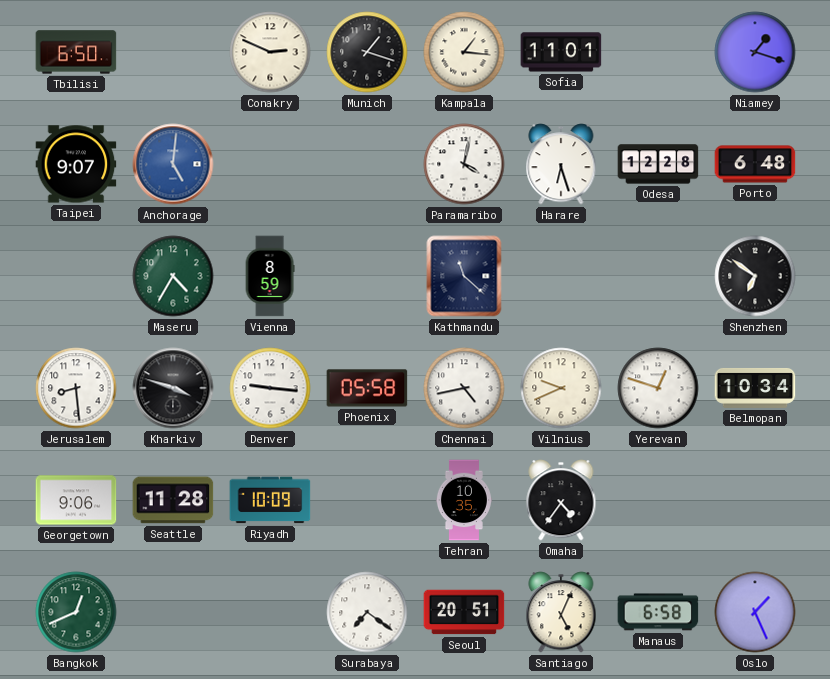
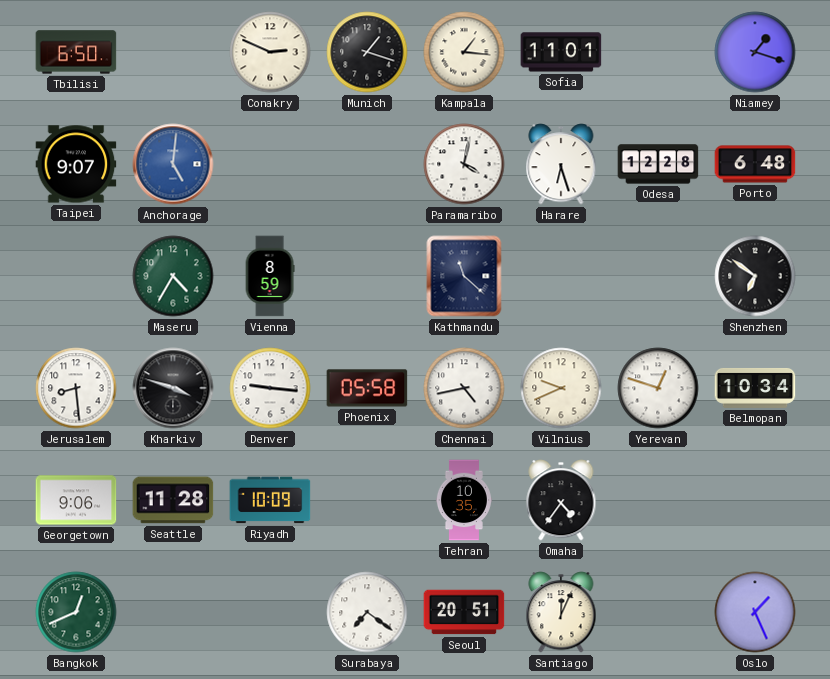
Santiago: 5:04 -> 12:04
Manaus: 6:58 -> none
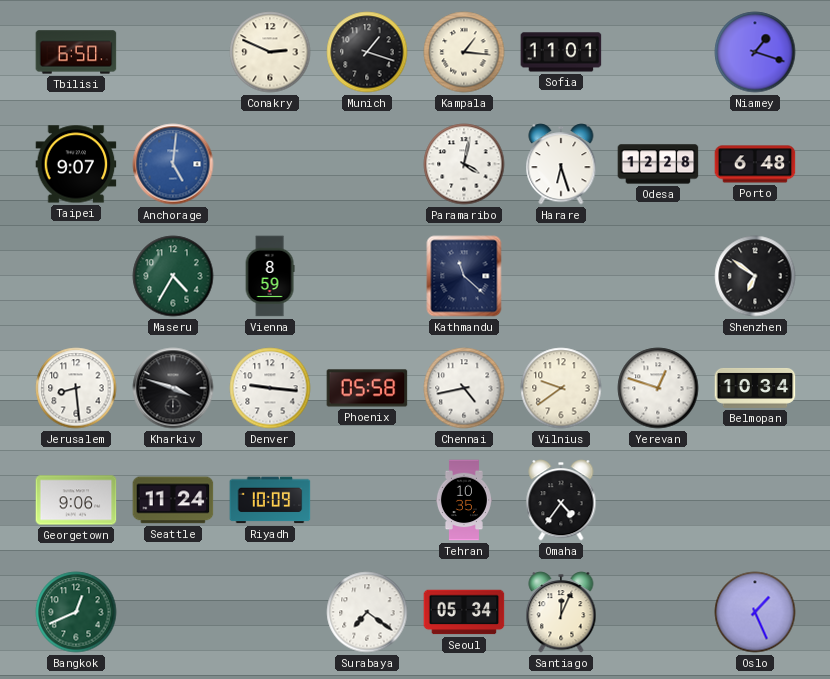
Vilnius: 9:41 -> 9:39
Seattle: 11:28 -> 11:24
Seoul: 20:51 -> 05:34
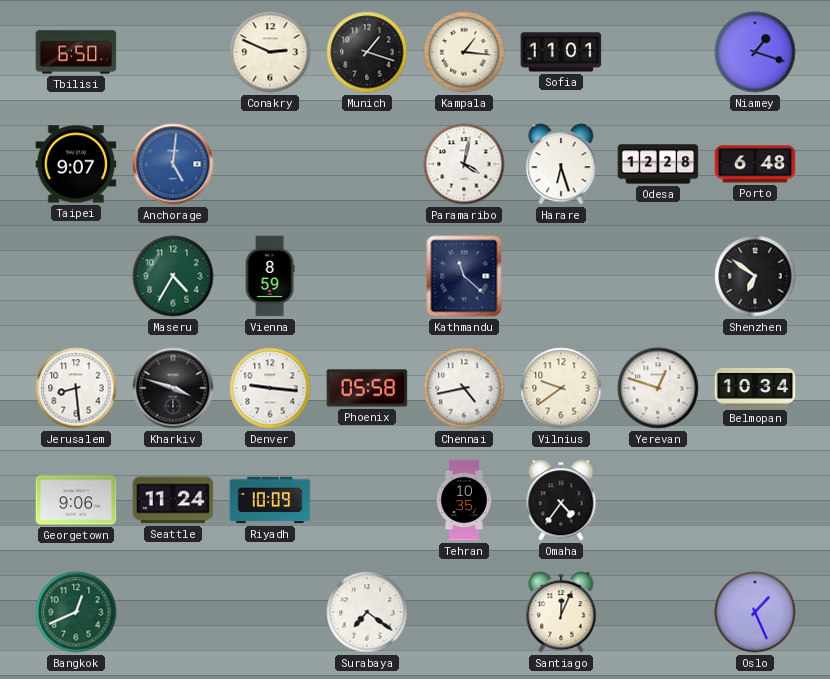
Seoul: 05:34 -> none
